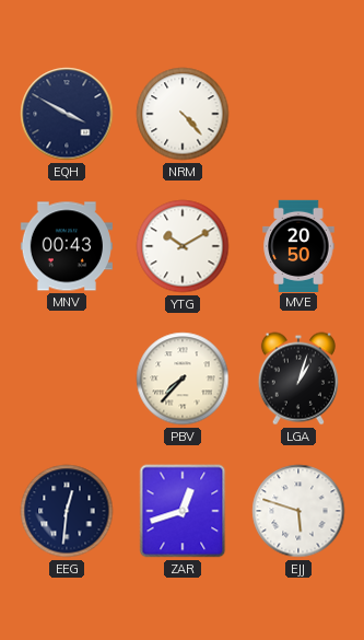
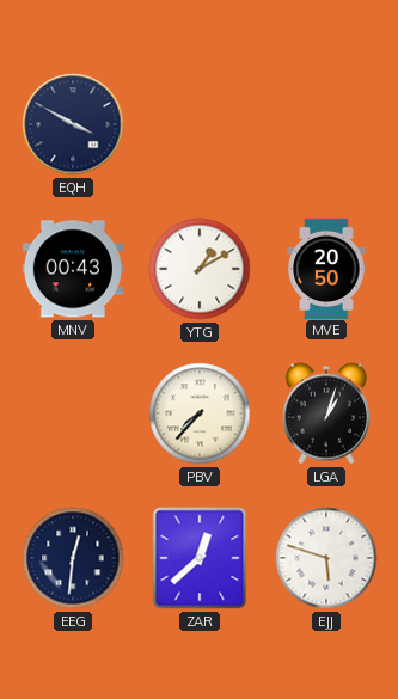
NRM: 4:23 -> none
YTG: 10:10 -> 1:10
ZAR: 12:42 -> 12:38
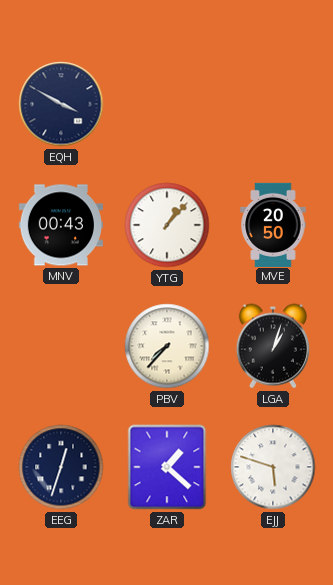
YTG: 1:10 -> 1:07
EEG: 12:31 -> 12:33
ZAR: 12:38 -> 1:22
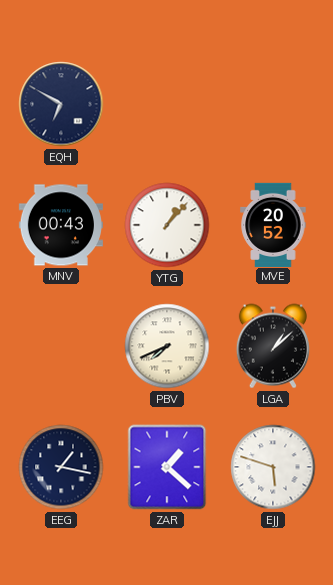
EQH: 3:50 -> 6:50
MVE: 20:50 -> 20:52
PBV: 7:37 -> 7:41
LGA: 1:03 -> 1:08
EEG: 12:33 -> 1:17
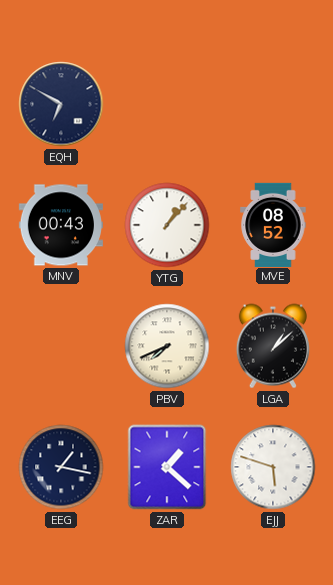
MVE: 20:52 -> 08:52
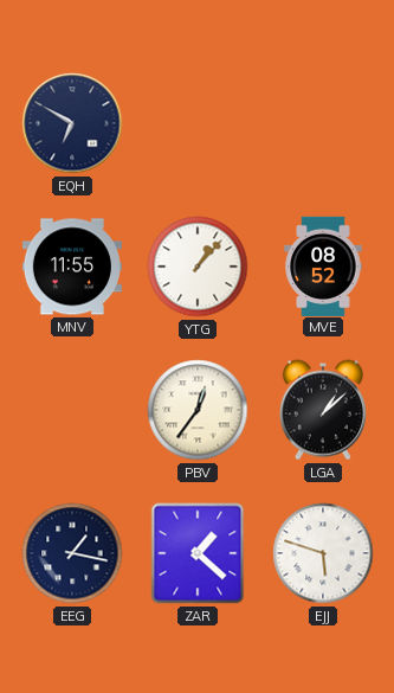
MNV: 00:43 -> 11:55
PBV: 7:41 -> 12:36
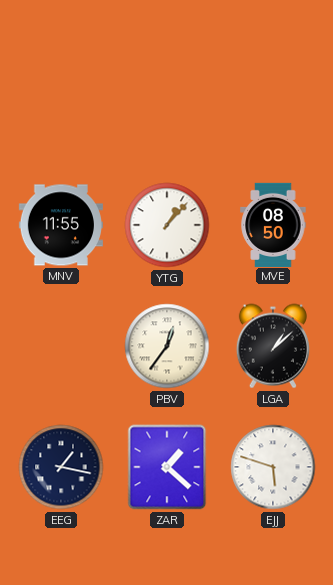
EQH: 6:50 -> none
MVE: 08:52 -> 08:50
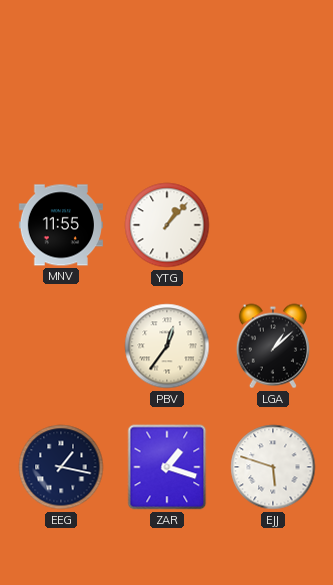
MVE: 08:50 -> none
ZAR: 1:22 -> 1:18
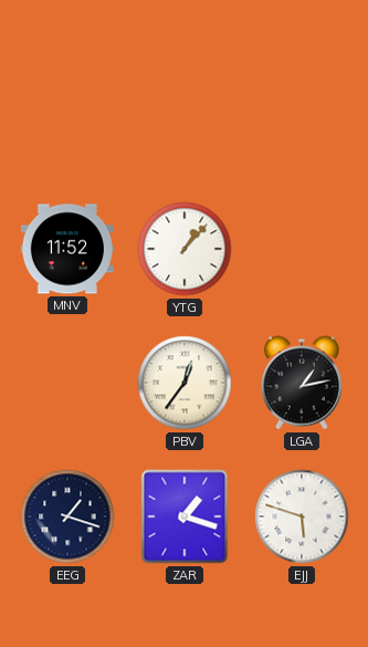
MNV: 11:55 -> 11:52
LGA: 1:08 -> 1:13
EEG: 1:17 -> 1:18
